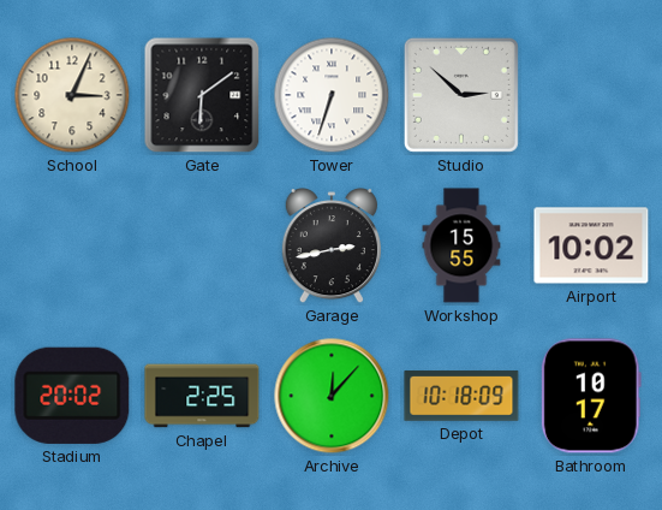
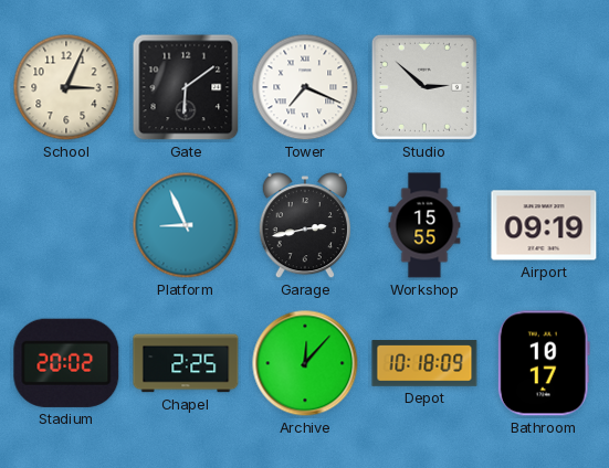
Tower: 6:33 -> 7:19
Platform: none -> 8:56
Airport: 10:02 -> 09:19
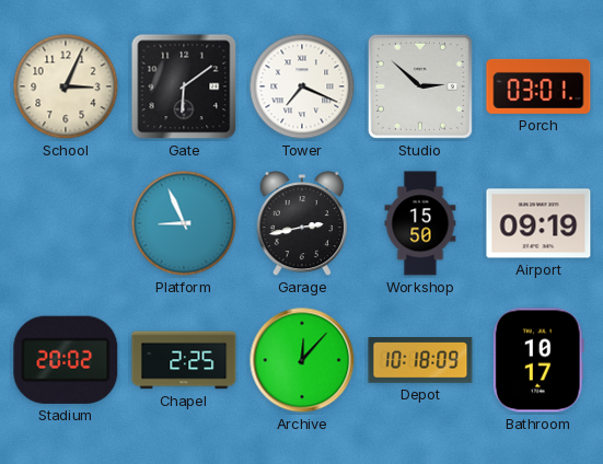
Porch: none -> 03:01
Workshop: 15:55 -> 15:50
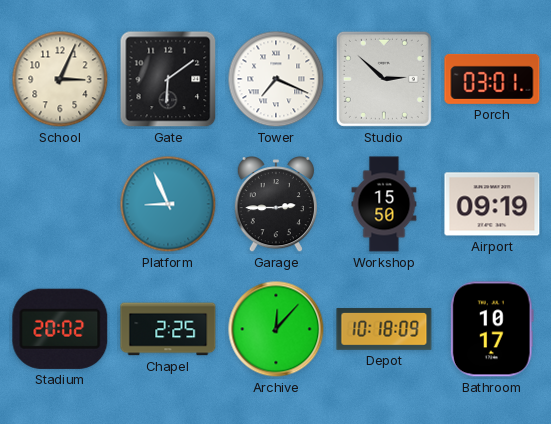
Garage: 2:43 -> 2:45
